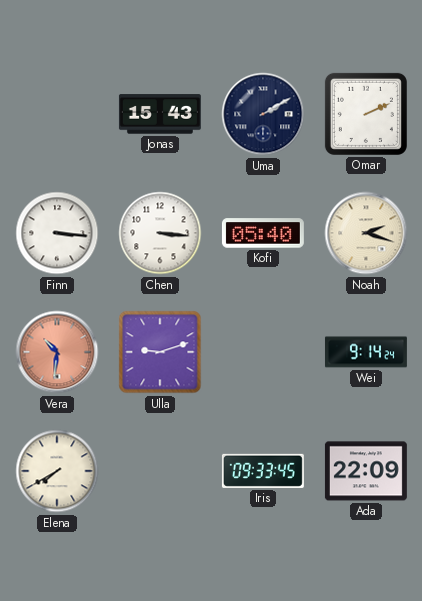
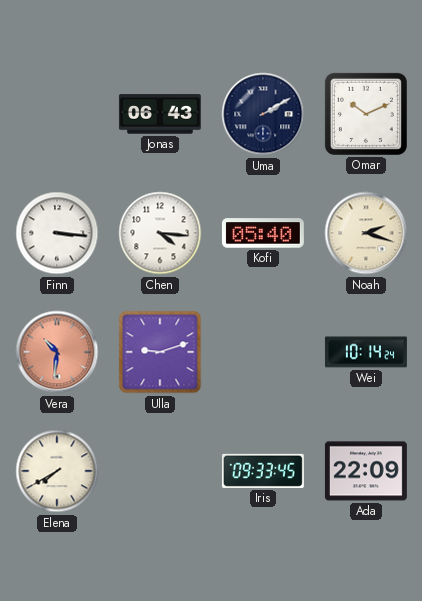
Jonas: 15:43 -> 06:43
Omar: 2:11 -> 10:11
Chen: 3:16 -> 4:16
Wei: 9:14 -> 10:14
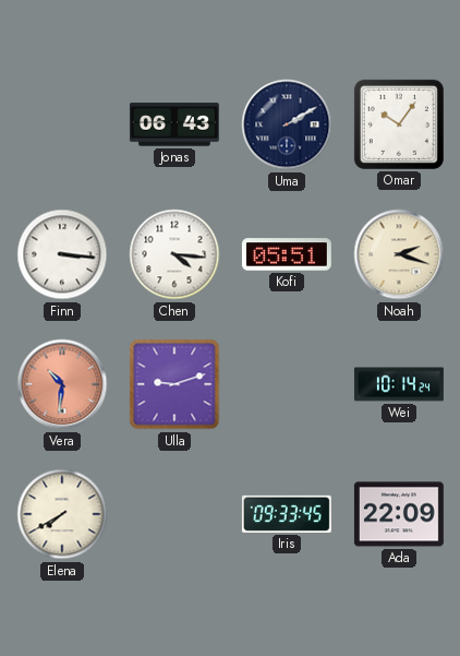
Omar: 10:11 -> 10:06
Kofi: 05:40 -> 05:51
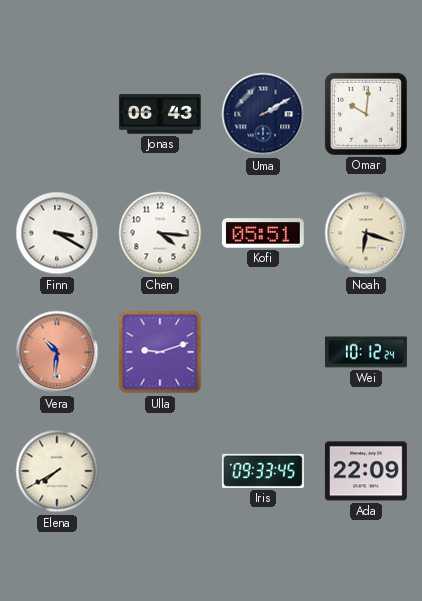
Omar: 10:06 -> 10:01
Finn: 3:16 -> 3:20
Noah: 2:18 -> 6:18
Wei: 10:14 -> 10:12
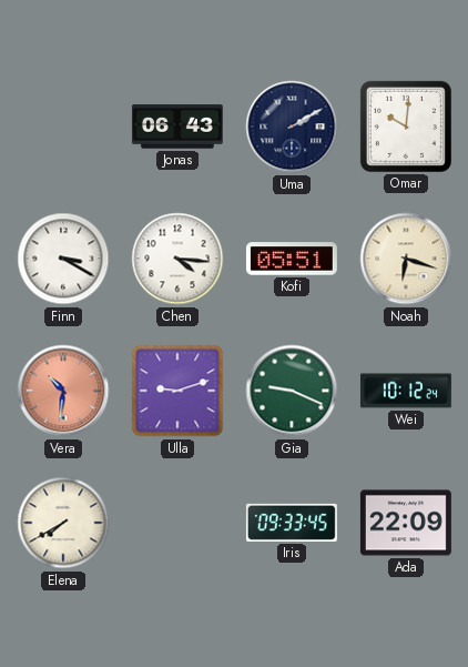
Gia: none -> 9:19
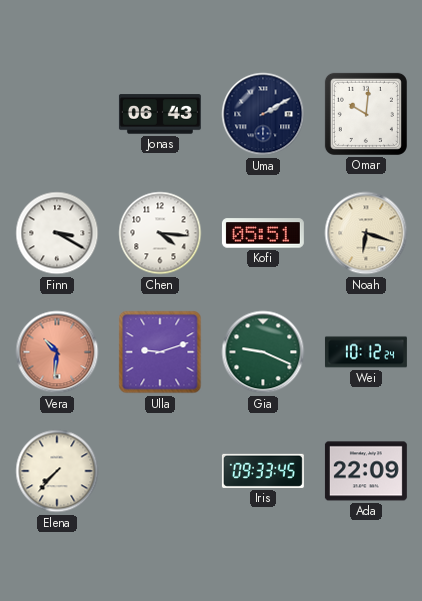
Elena: 7:40 -> 7:37
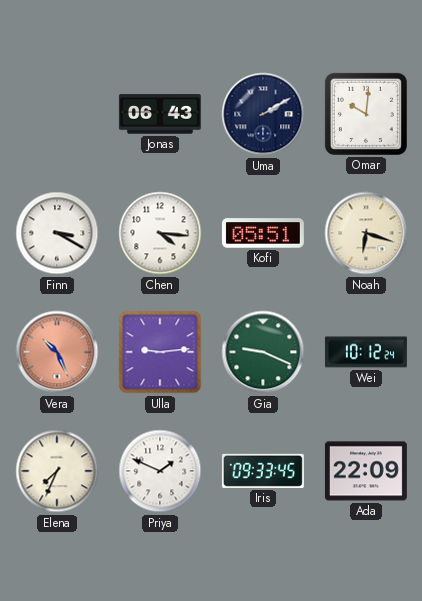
Vera: 10:31 -> 10:26
Ulla: 9:12 -> 9:14
Elena: 7:37 -> 7:34
Priya: none -> 1:49
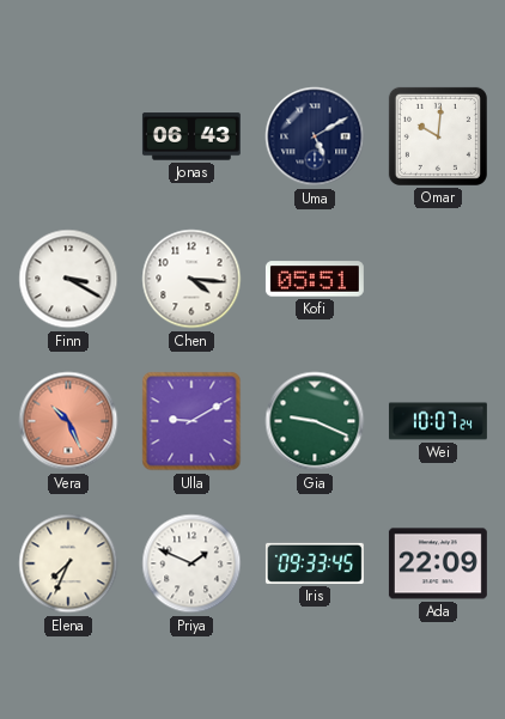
Uma: 2:10 -> 5:10
Noah: 6:18 -> none
Ulla: 9:14 -> 9:10
Wei: 10:12 -> 10:07
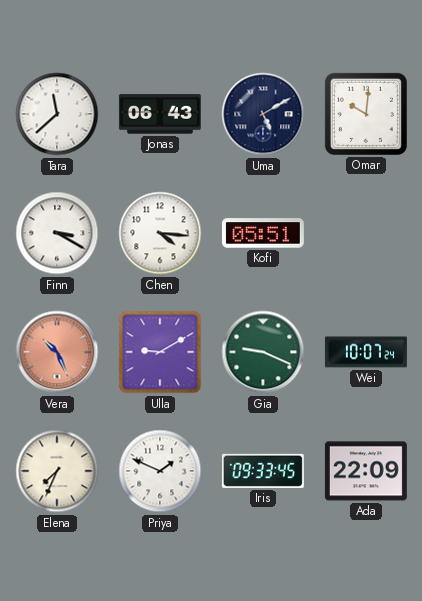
Tara: none -> 11:38
